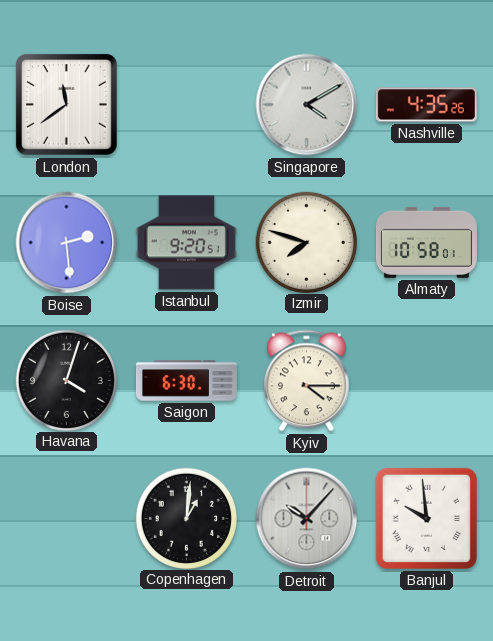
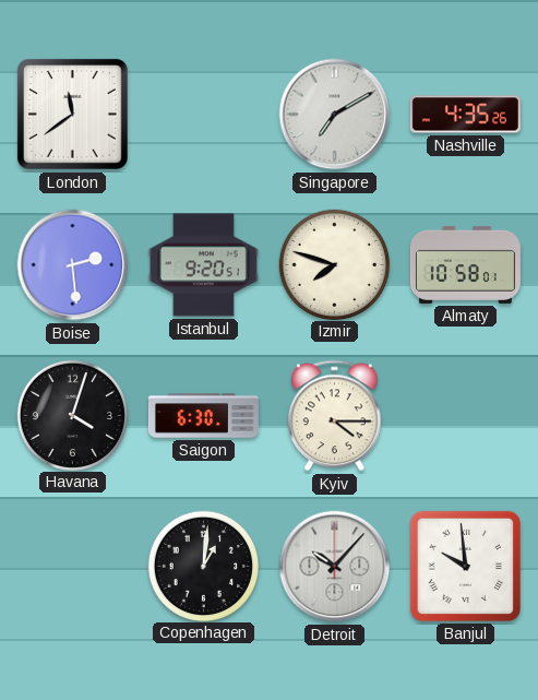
Singapore: 4:10 -> 7:10
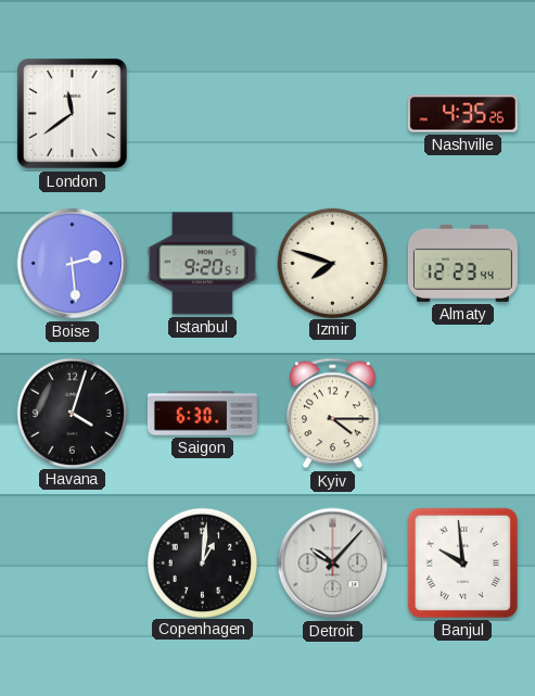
Singapore: 7:10 -> none
Almaty: 10:58 -> 12:23
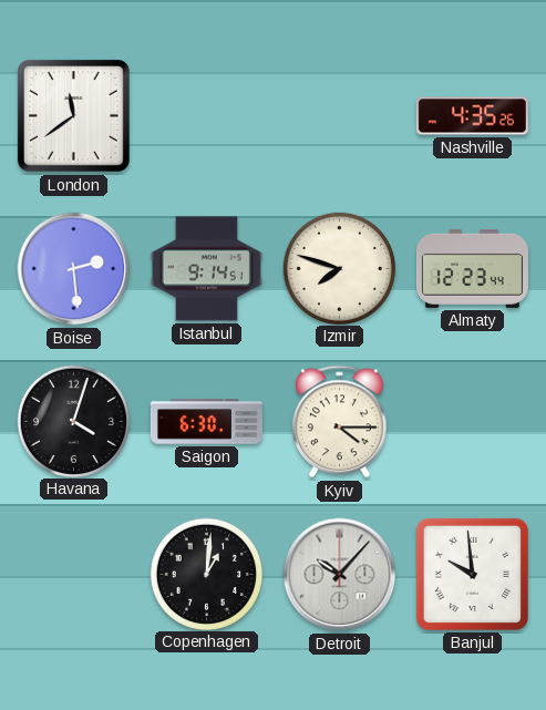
Istanbul: 9:20 -> 9:14
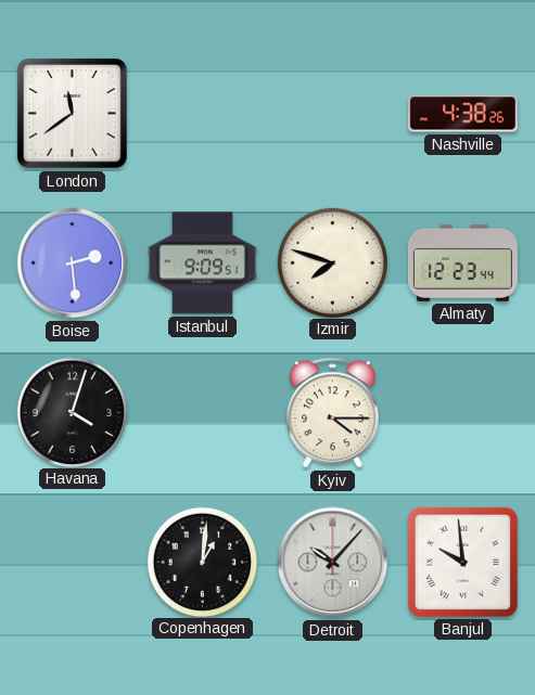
Nashville: 4:35 -> 4:38
Istanbul: 9:14 -> 9:09
Saigon: 6:30 -> none
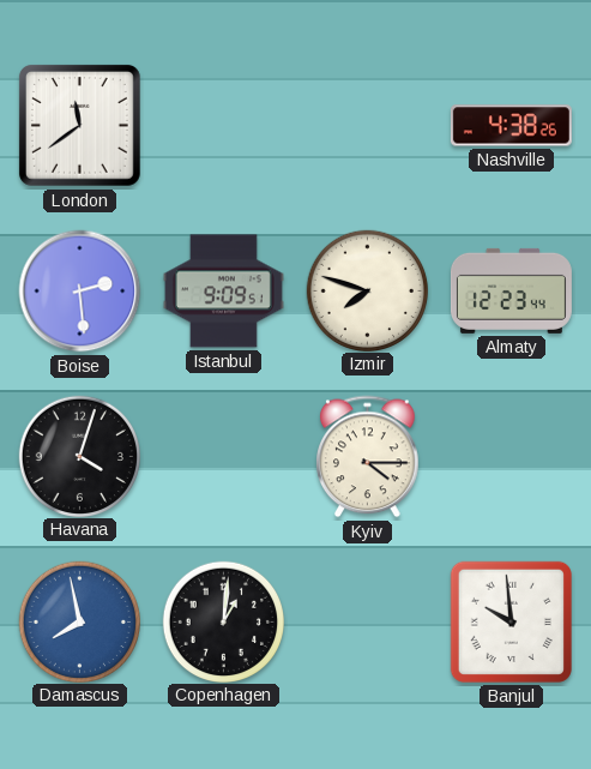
Damascus: none -> 7:58
Detroit: 10:07 -> none
